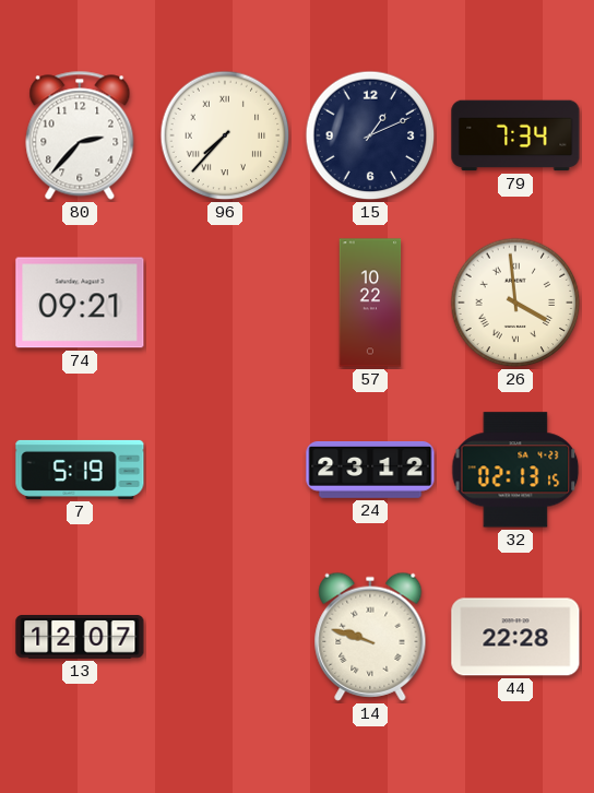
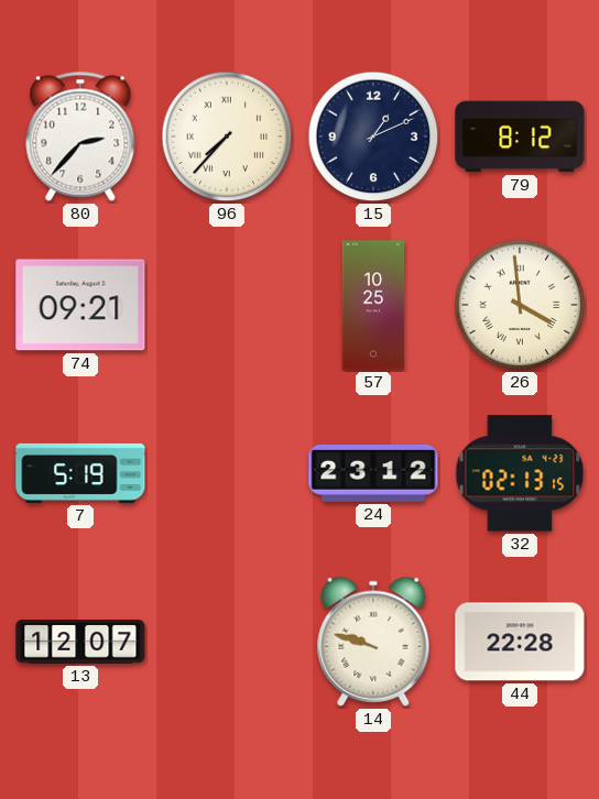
79: 7:34 -> 8:12
57: 10:22 -> 10:25
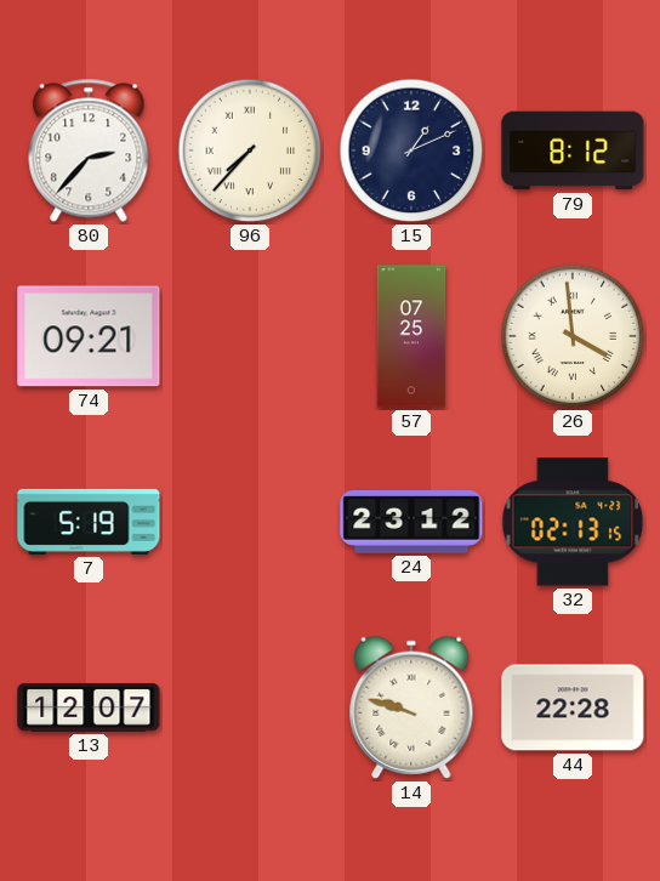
57: 10:25 -> 07:25
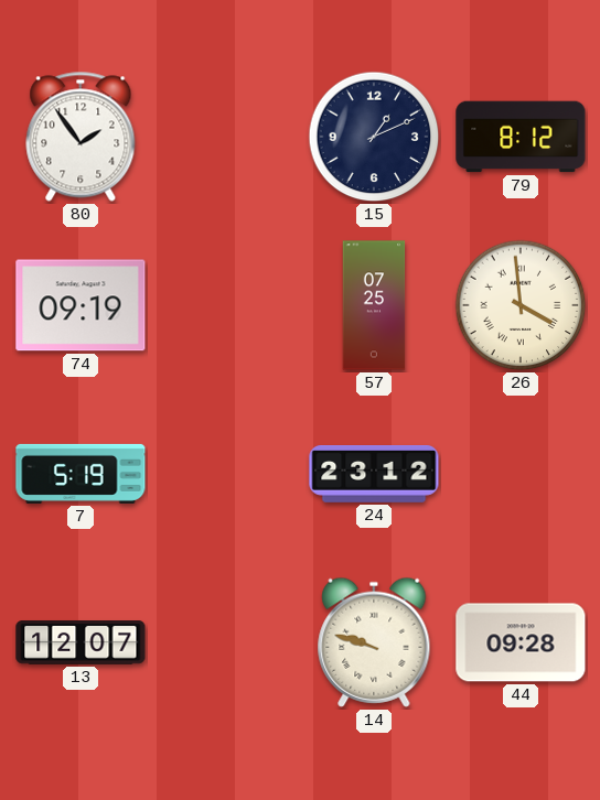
80: 2:37 -> 1:54
96: 7:37 -> none
74: 09:21 -> 09:19
32: 02:13 -> none
44: 22:28 -> 09:28
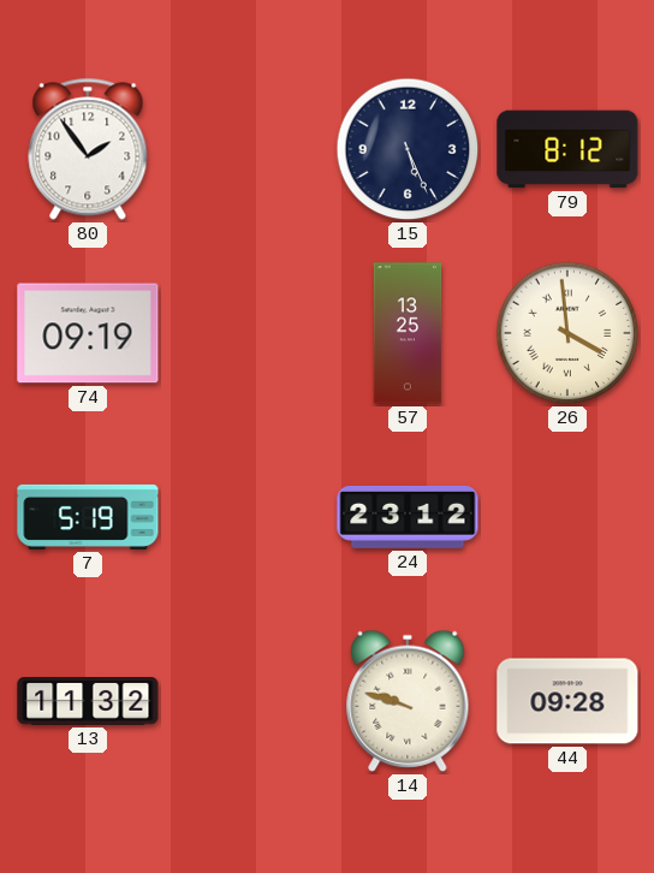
15: 1:11 -> 5:26
57: 07:25 -> 13:25
13: 12:07 -> 11:32
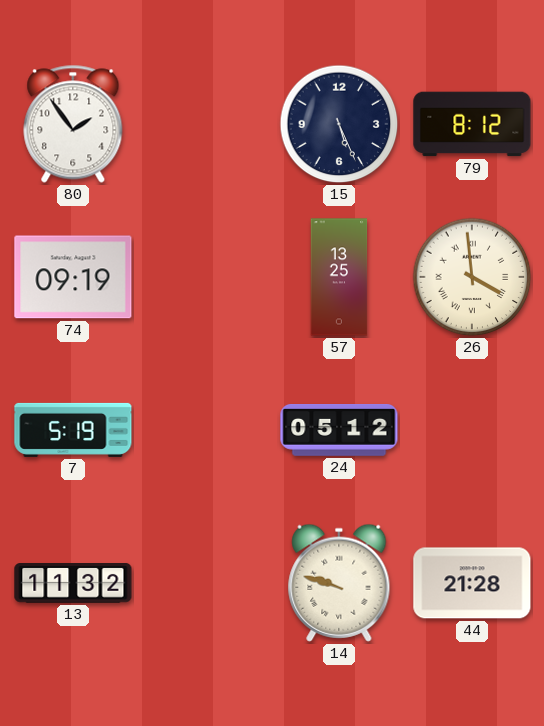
24: 23:12 -> 05:12
44: 09:28 -> 21:28
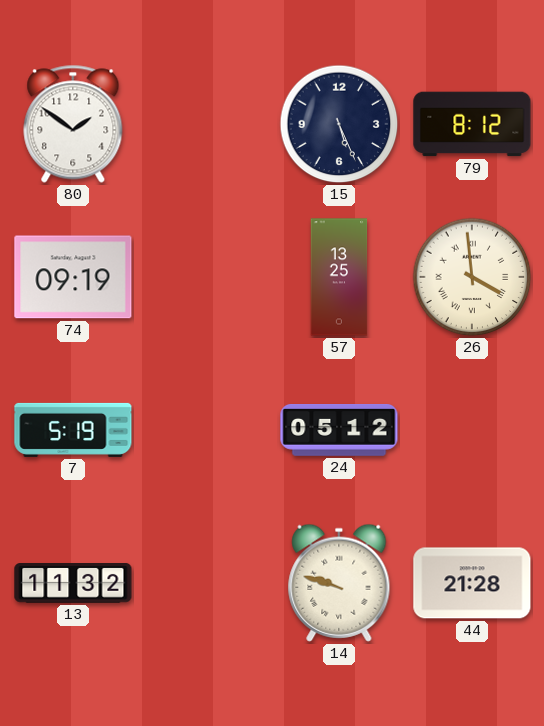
80: 1:54 -> 1:51
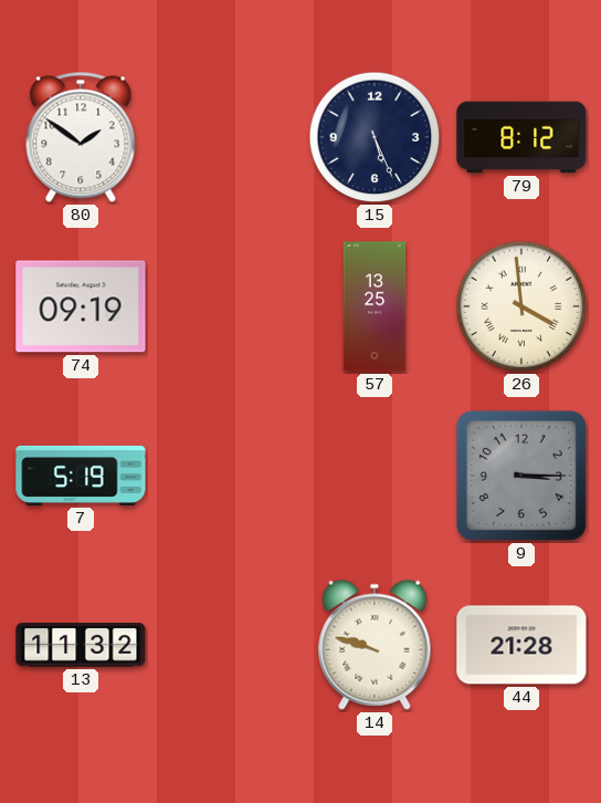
24: 05:12 -> none
9: none -> 3:15
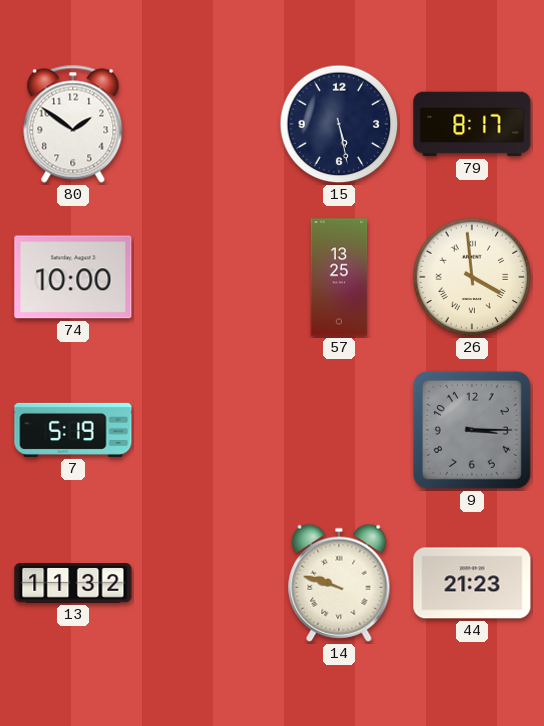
15: 5:26 -> 5:28
79: 8:12 -> 8:17
74: 09:19 -> 10:00
44: 21:28 -> 21:23
